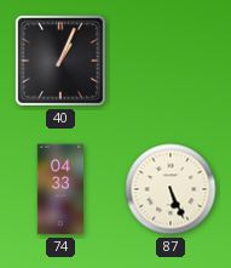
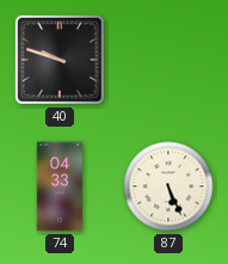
40: 1:04 -> 9:48
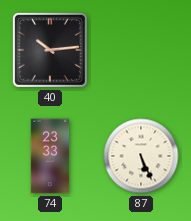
40: 9:48 -> 10:14
74: 04:33 -> 23:33
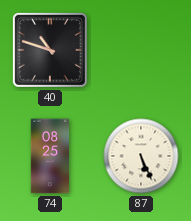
40: 10:14 -> 10:48
74: 23:33 -> 08:25
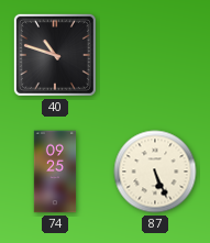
74: 08:25 -> 09:25
